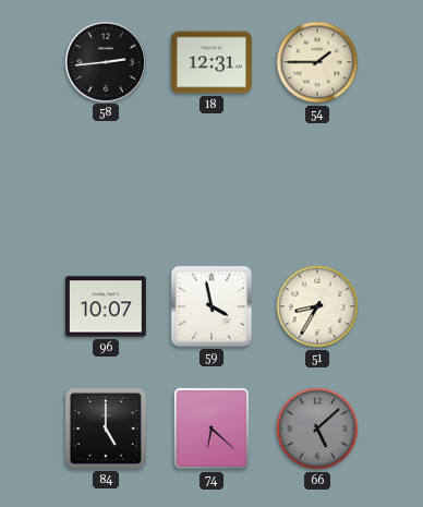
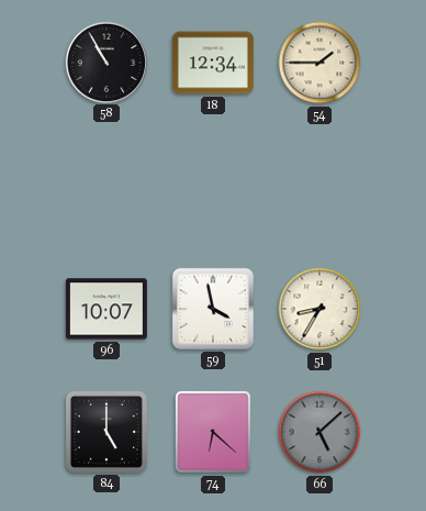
58: 2:44 -> 10:55
18: 12:31 -> 12:34
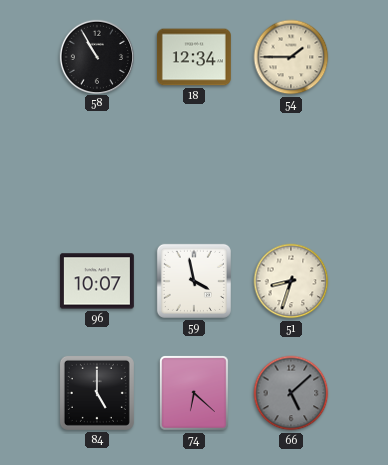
51: 8:35 -> 8:33
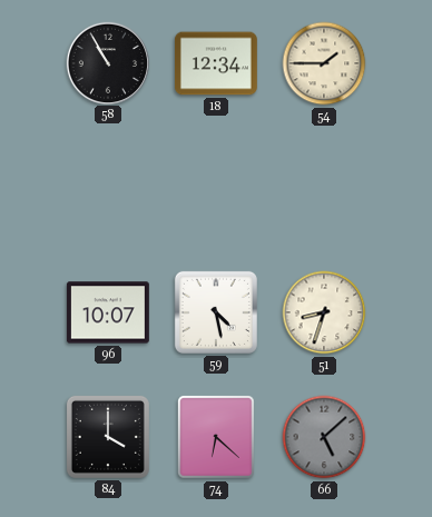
59: 3:58 -> 4:28
84: 5:00 -> 4:00
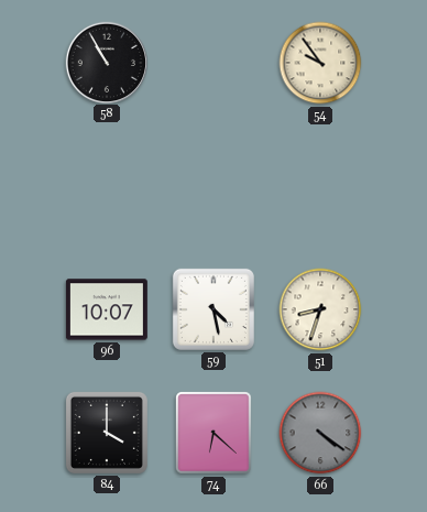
18: 12:34 -> none
54: 1:45 -> 9:54
66: 5:08 -> 4:21
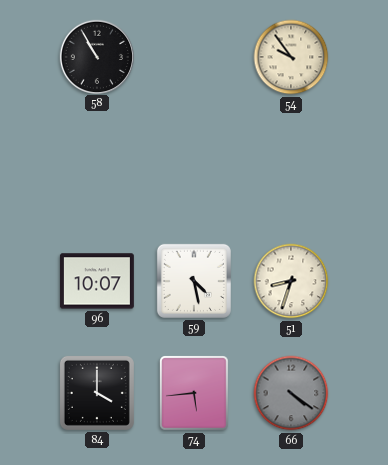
74: 6:22 -> 5:44
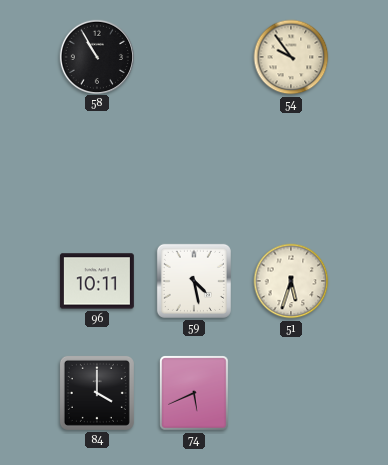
96: 10:07 -> 10:11
51: 8:33 -> 5:33
74: 5:44 -> 5:41
66: 4:21 -> none
